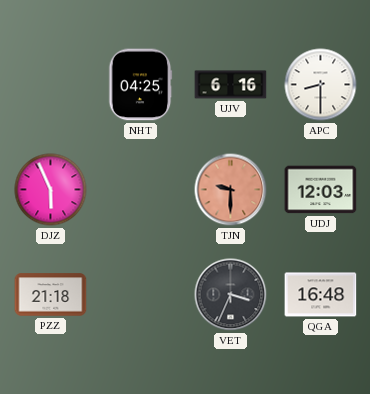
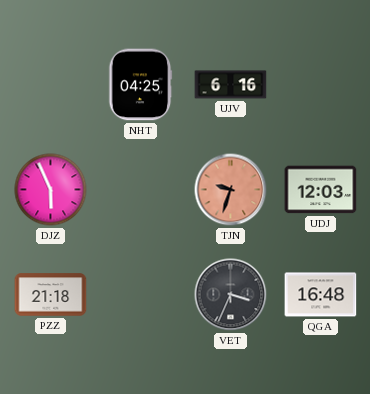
APC: 8:30 -> none
TJN: 9:30 -> 9:33
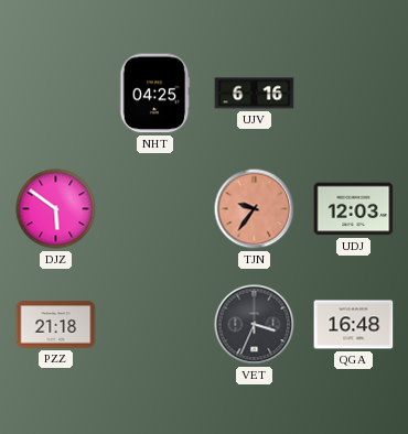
DJZ: 5:56 -> 5:51
TJN: 9:33 -> 9:36
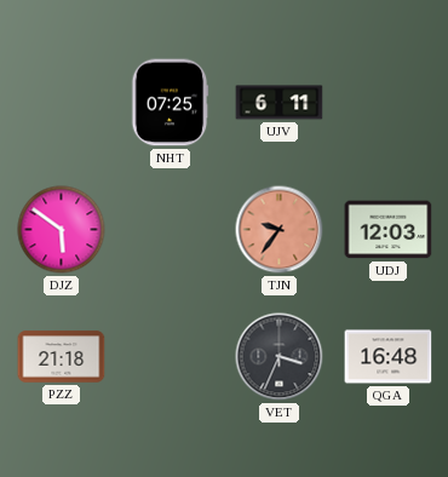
NHT: 04:25 -> 07:25
UJV: 6:16 -> 6:11
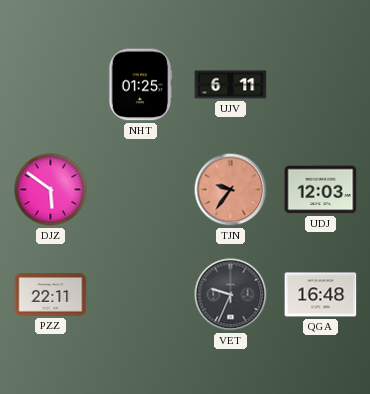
NHT: 07:25 -> 01:25
PZZ: 21:18 -> 22:11
VET: 3:34 -> 9:34
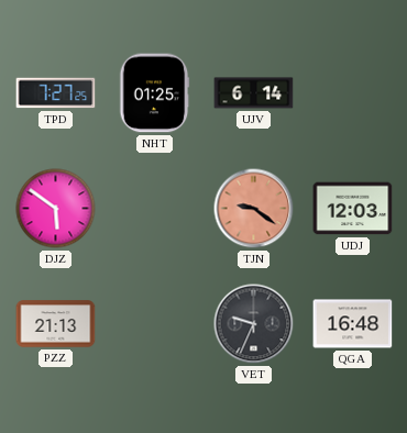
TPD: none -> 7:27
UJV: 6:11 -> 6:14
TJN: 9:36 -> 9:21
PZZ: 22:11 -> 21:13
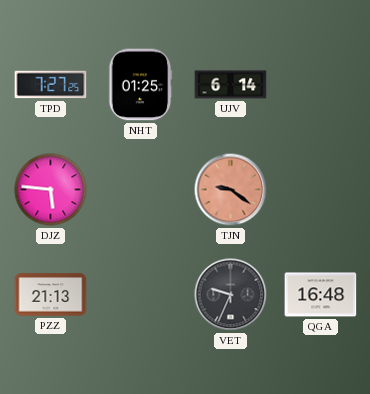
DJZ: 5:51 -> 5:46
UDJ: 12:03 -> none
